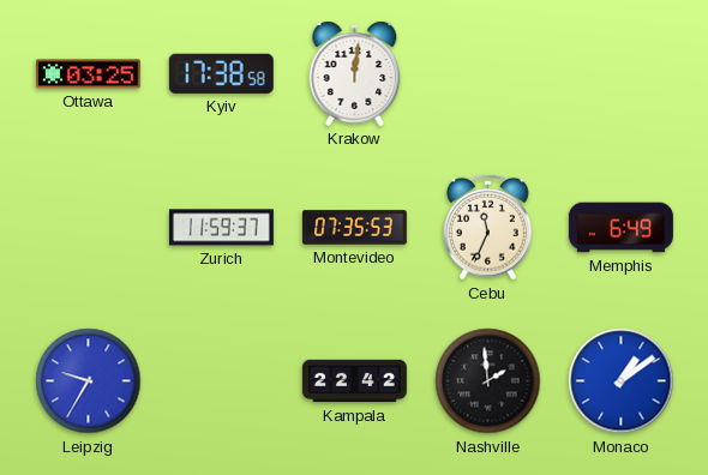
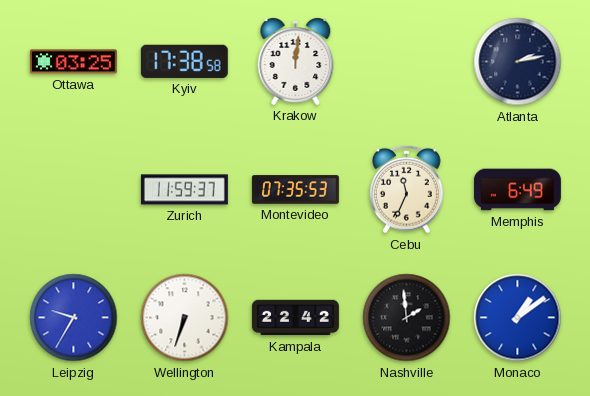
Atlanta: none -> 2:13
Wellington: none -> 6:33
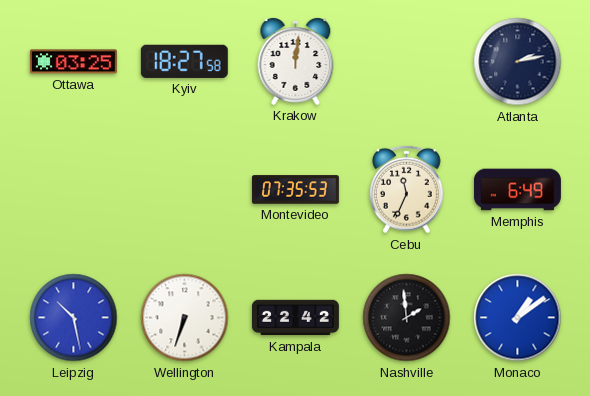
Kyiv: 17:38 -> 18:27
Zurich: 11:59 -> none
Leipzig: 9:35 -> 10:28
